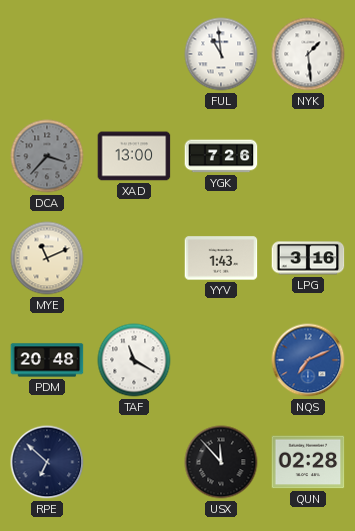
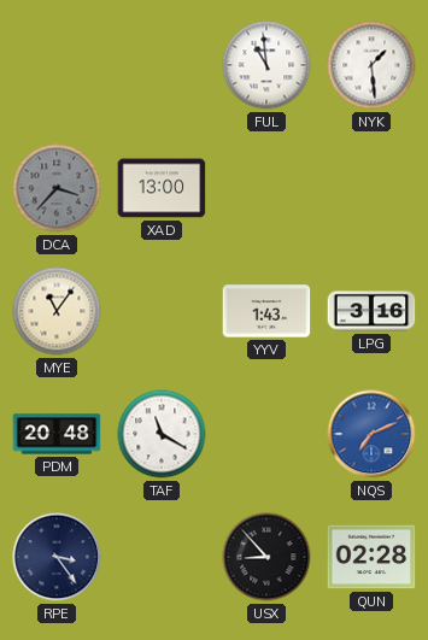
YGK: 7:26 -> none
MYE: 11:11 -> 11:06
RPE: 6:52 -> 3:24
USX: 11:53 -> 8:53
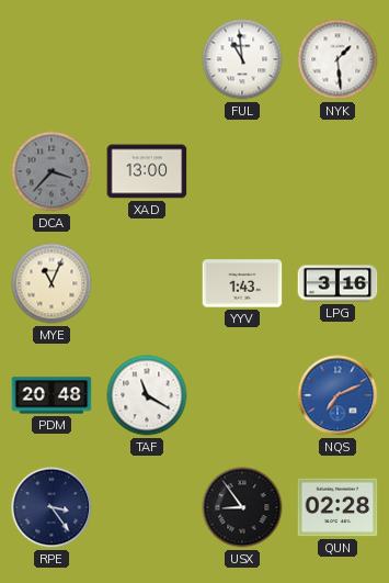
MYE: 11:06 -> 11:04
USX: 8:53 -> 8:54
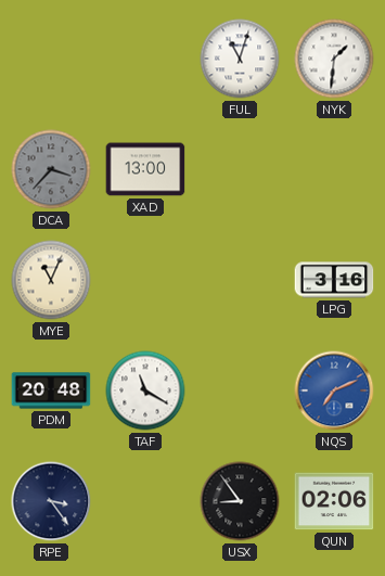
FUL: 10:59 -> 11:03
NYK: 1:29 -> 1:31
YYV: 1:43 -> none
QUN: 02:28 -> 02:06
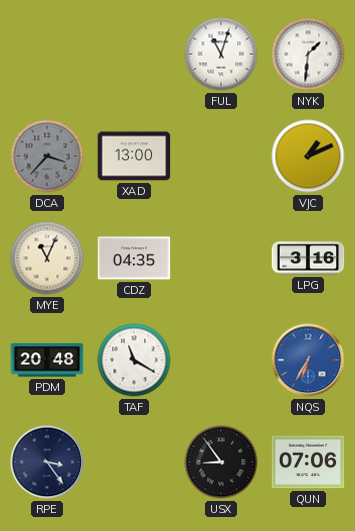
VJC: none -> 1:11
CDZ: none -> 04:35
NQS: 7:11 -> 6:35
QUN: 02:06 -> 07:06
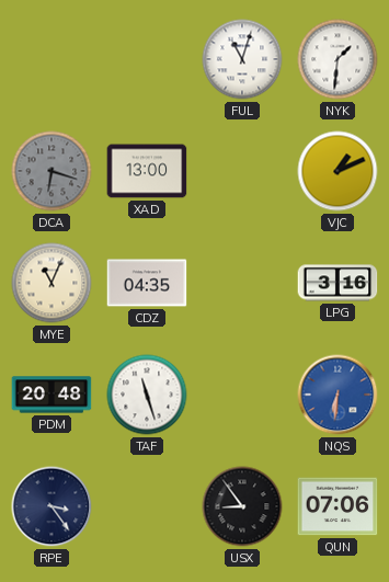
DCA: 3:37 -> 6:18
TAF: 11:20 -> 11:27
NQS: 6:35 -> 6:31
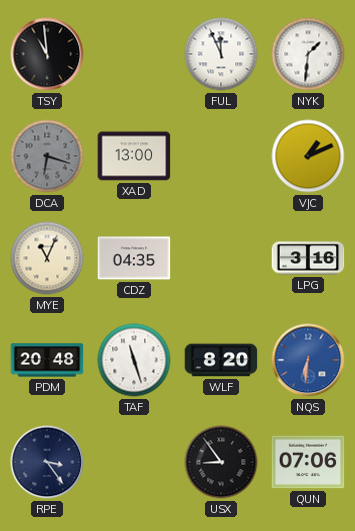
TSY: none -> 10:59
FUL: 11:03 -> 11:56
WLF: none -> 8:20
